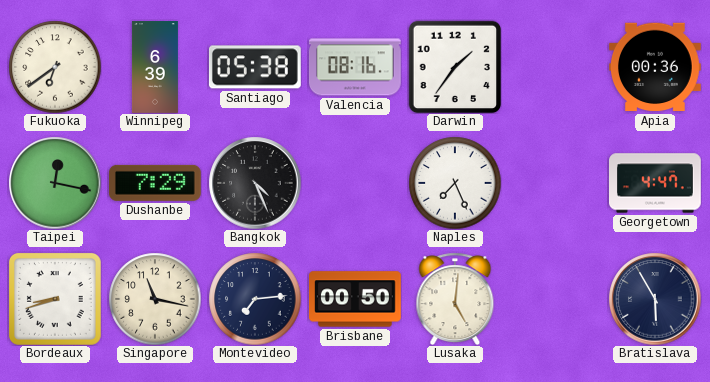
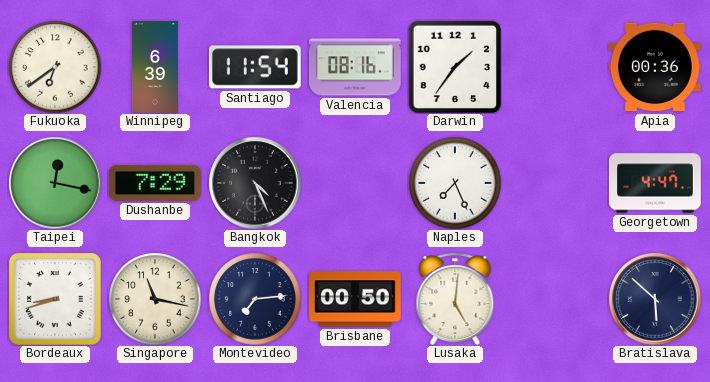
Santiago: 05:38 -> 11:54
Bratislava: 5:55 -> 5:52
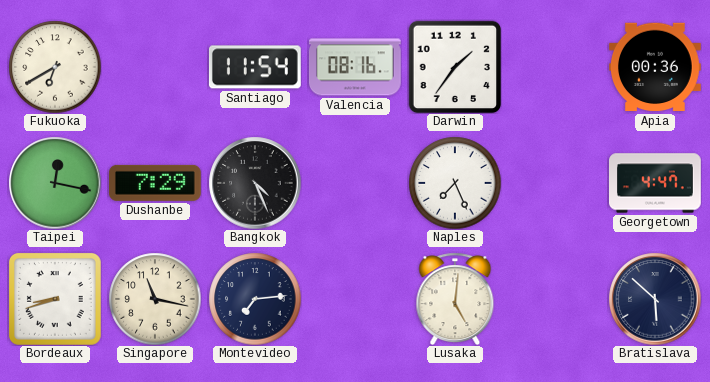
Fukuoka: 6:39 -> 6:40
Winnipeg: 6:39 -> none
Brisbane: 00:50 -> none
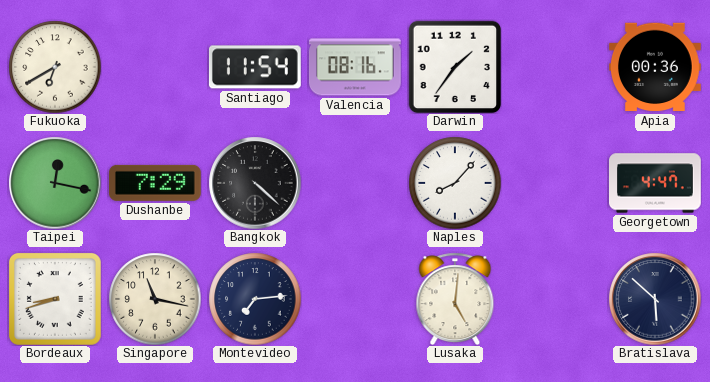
Bangkok: 4:26 -> 4:22
Naples: 7:26 -> 8:07
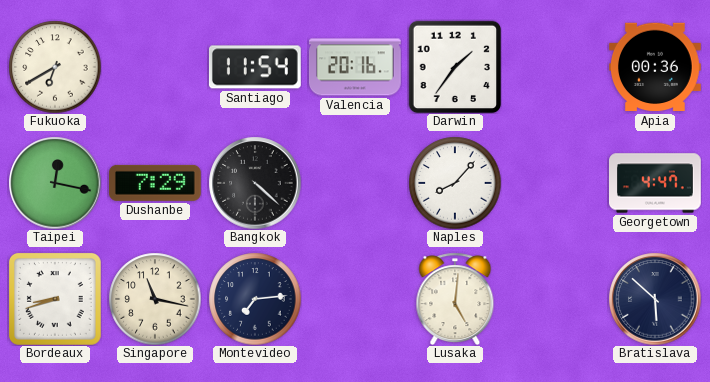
Valencia: 08:16 -> 20:16
